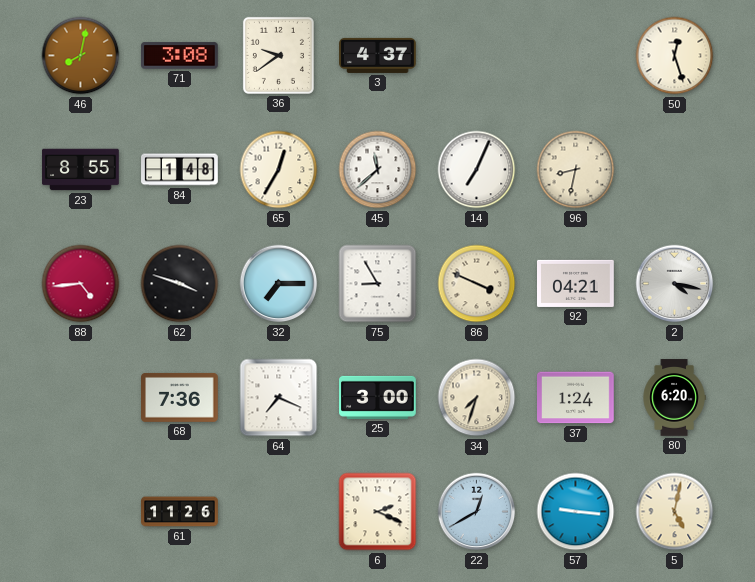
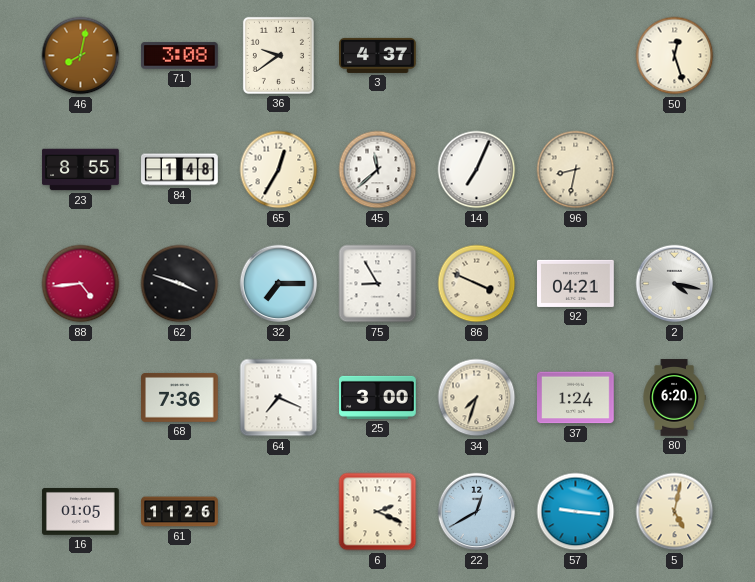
16: none -> 01:05
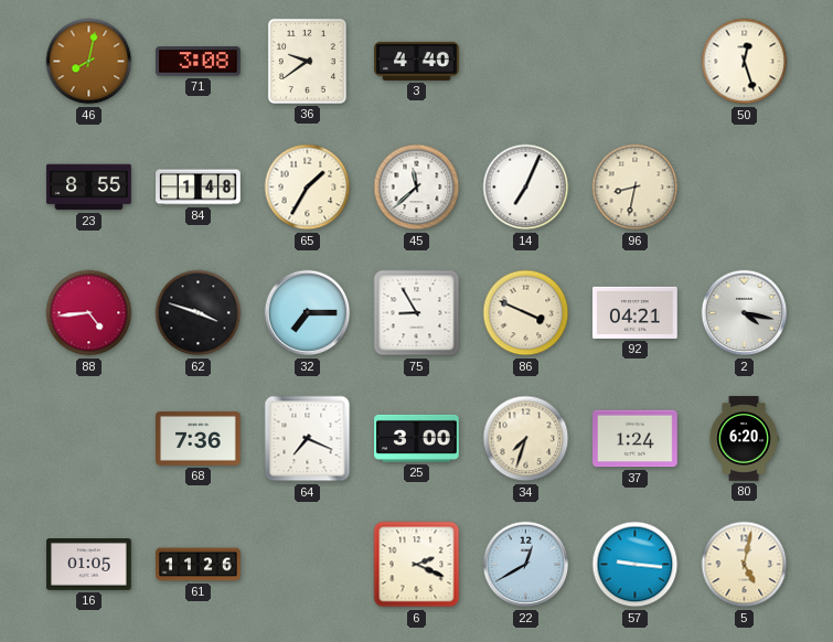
3: 4:37 -> 4:40
65: 12:35 -> 1:35
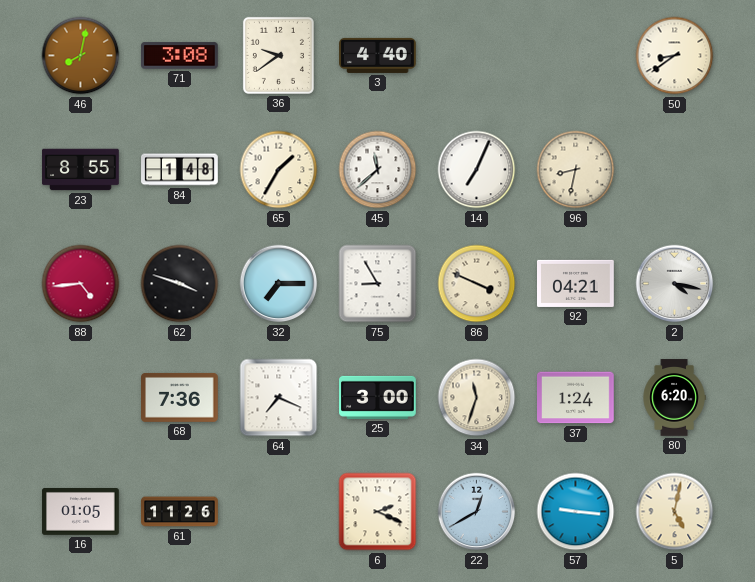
50: 12:27 -> 8:39
34: 7:33 -> 11:33
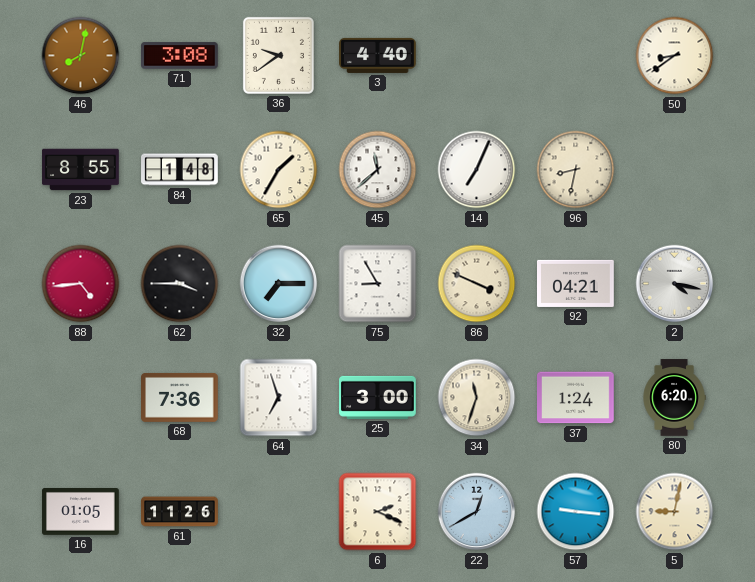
62: 3:48 -> 3:45
64: 7:19 -> 6:57
5: 5:02 -> 9:02
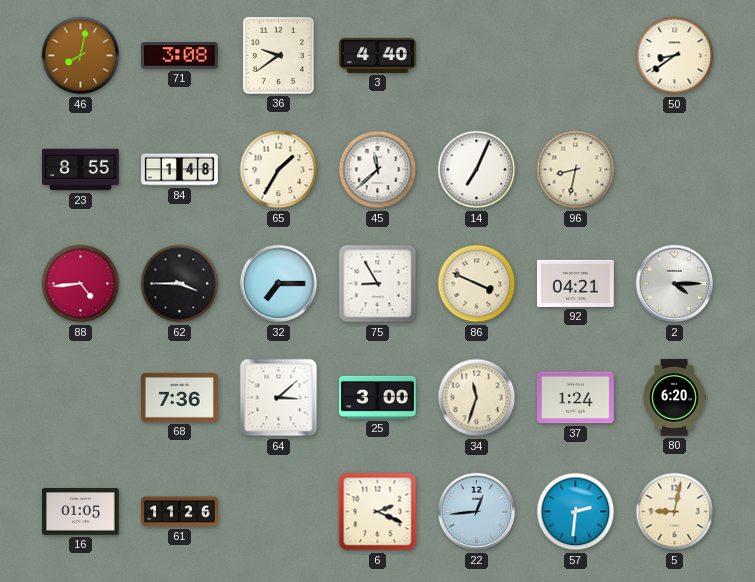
2: 4:17 -> 4:15
64: 6:57 -> 3:08
22: 12:40 -> 12:44
57: 9:16 -> 2:31
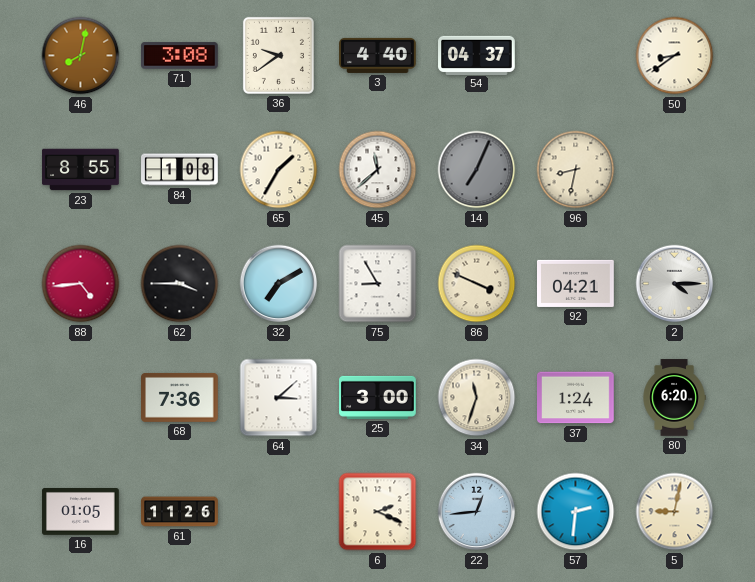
54: none -> 04:37
84: 1:48 -> 1:08
14 dial: white -> grey
32: 7:15 -> 7:10
